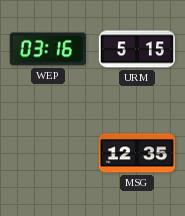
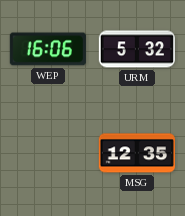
WEP: 03:16 -> 16:06
URM: 5:15 -> 5:32
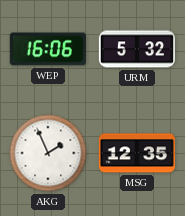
AKG: none -> 1:56
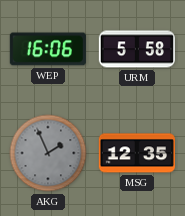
URM: 5:32 -> 5:58
AKG dial: white -> grey
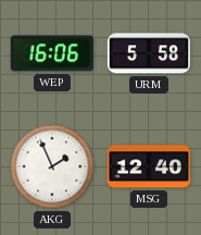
AKG dial: grey -> white
MSG: 12:35 -> 12:40
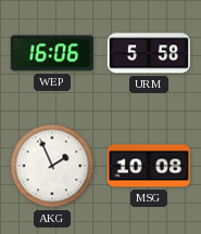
MSG: 12:40 -> 10:08
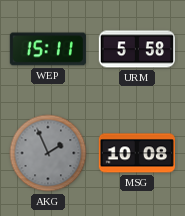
WEP: 16:06 -> 15:11
AKG dial: white -> grey
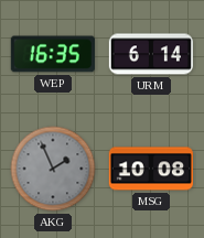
WEP: 15:11 -> 16:35
URM: 5:58 -> 6:14
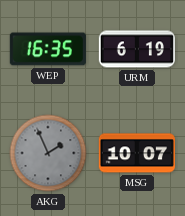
URM: 6:14 -> 6:19
MSG: 10:08 -> 10:07
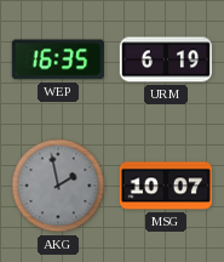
AKG: 1:56 -> 1:58
